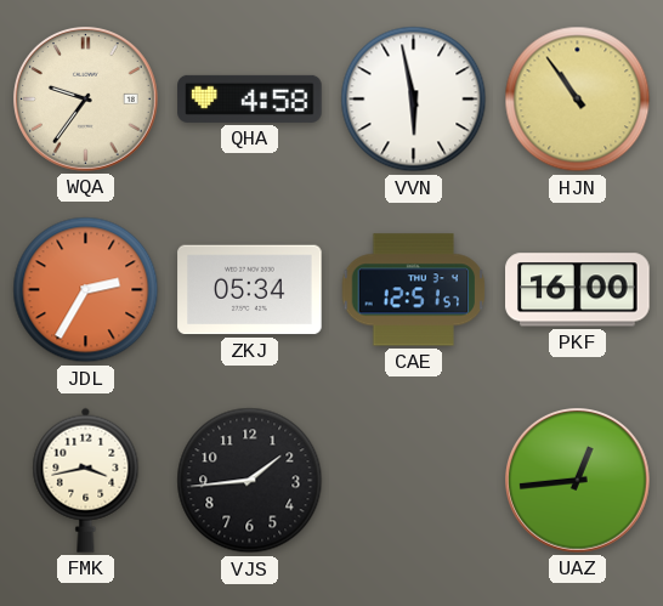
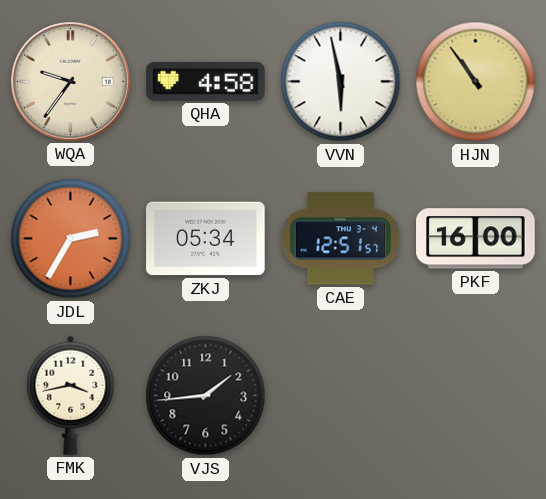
UAZ: 12:44 -> none
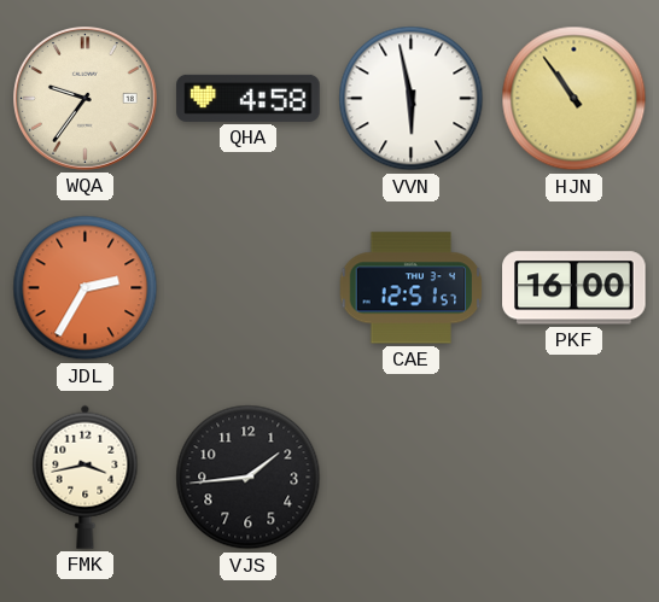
ZKJ: 05:34 -> none
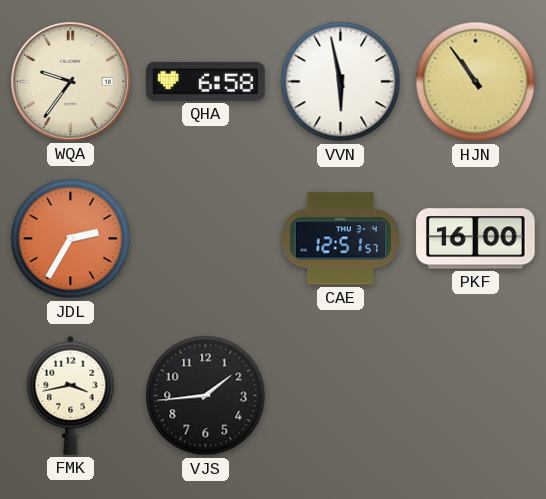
QHA: 4:58 -> 6:58
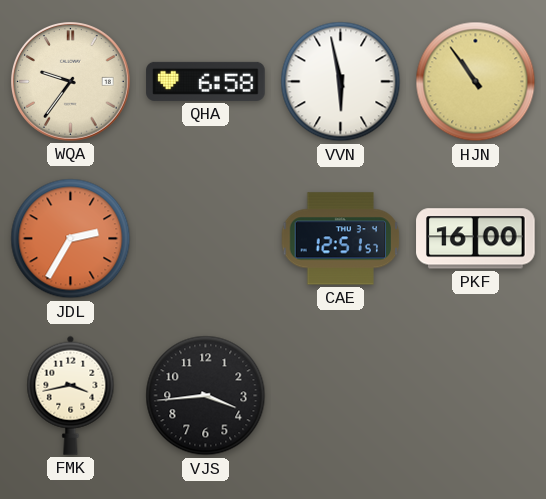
VJS: 1:44 -> 3:44
